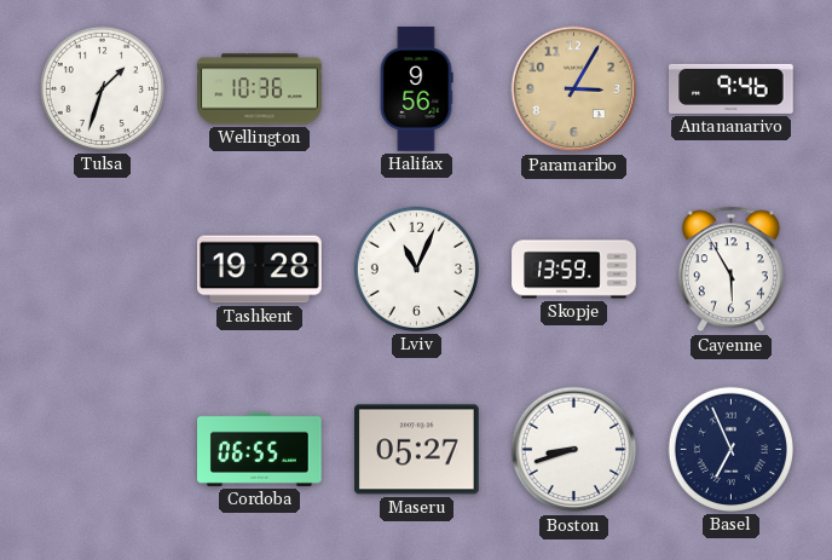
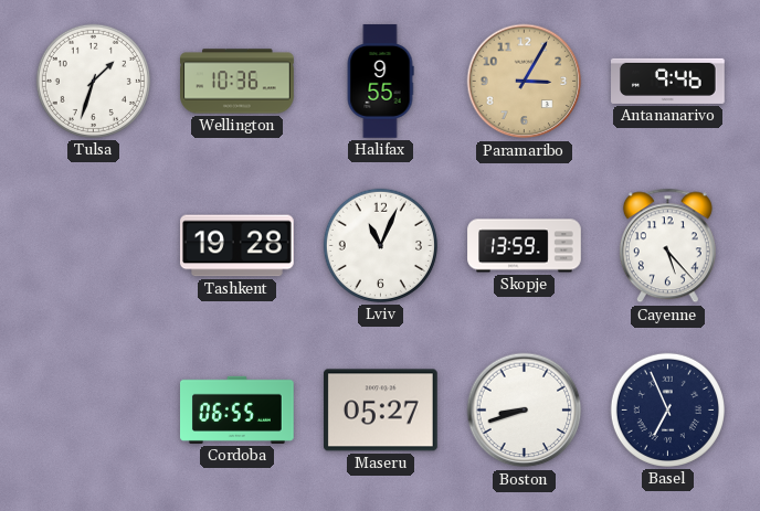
Halifax: 9:56 -> 9:55
Cayenne: 5:55 -> 5:23
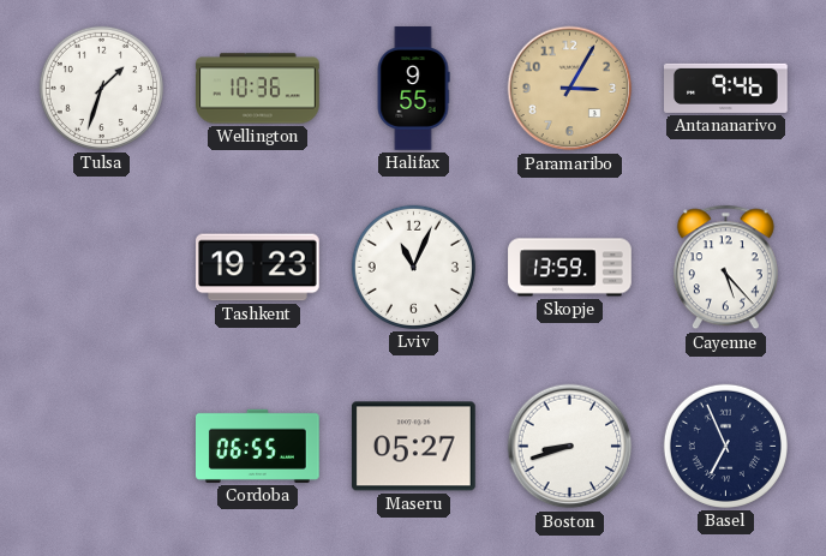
Tashkent: 19:28 -> 19:23
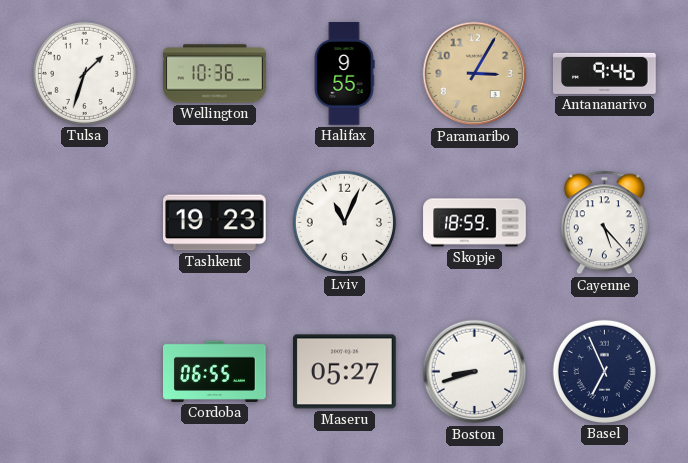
Skopje: 13:59 -> 18:59
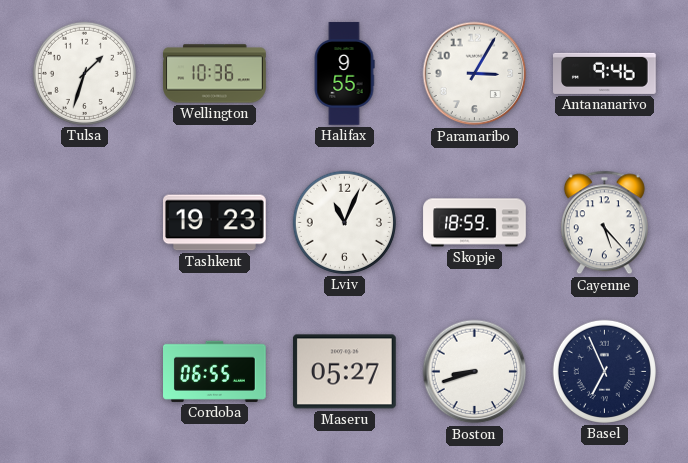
Paramaribo dial: champagne -> white
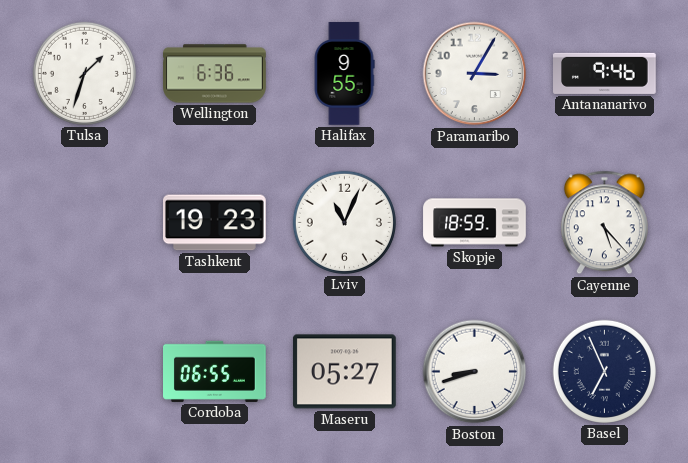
Wellington: 10:36 -> 6:36
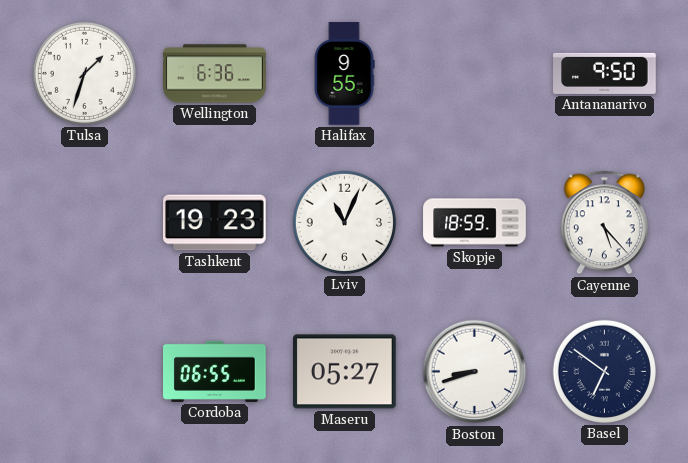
Paramaribo: 3:05 -> none
Antananarivo: 9:46 -> 9:50
Basel: 6:56 -> 6:51
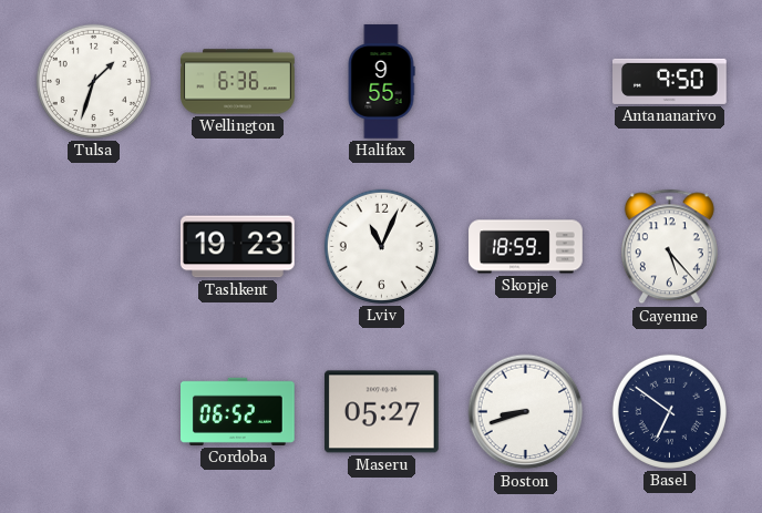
Cordoba: 06:55 -> 06:52
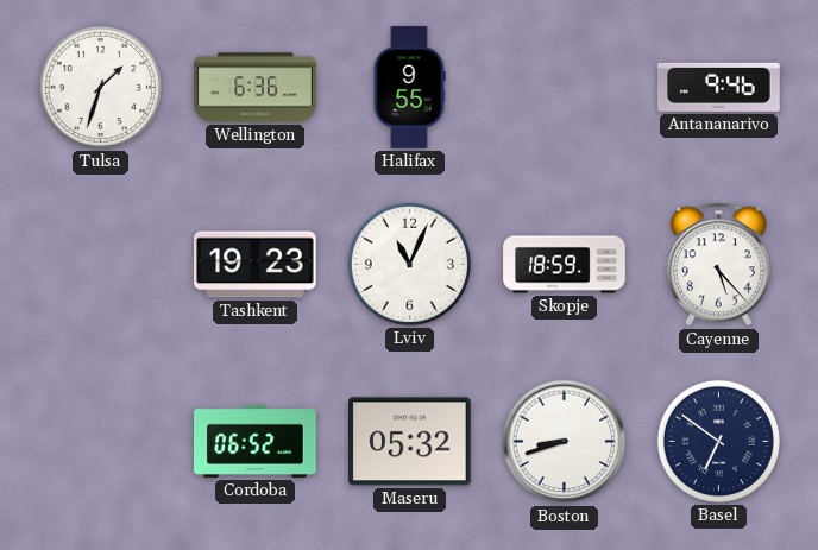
Antananarivo: 9:50 -> 9:46
Maseru: 05:27 -> 05:32
